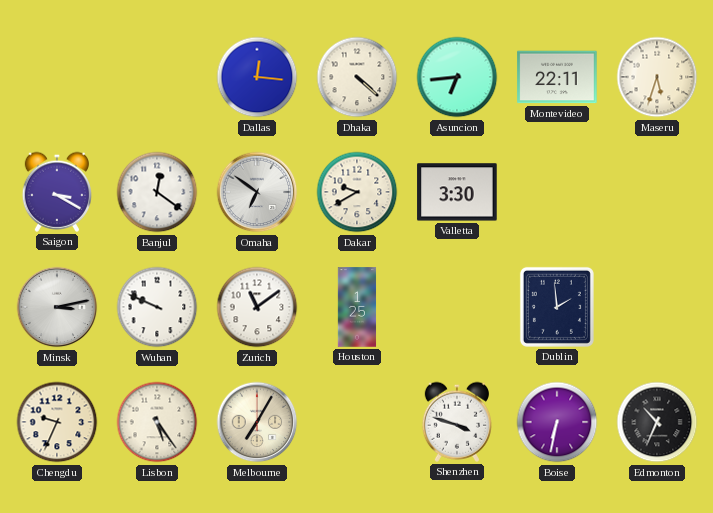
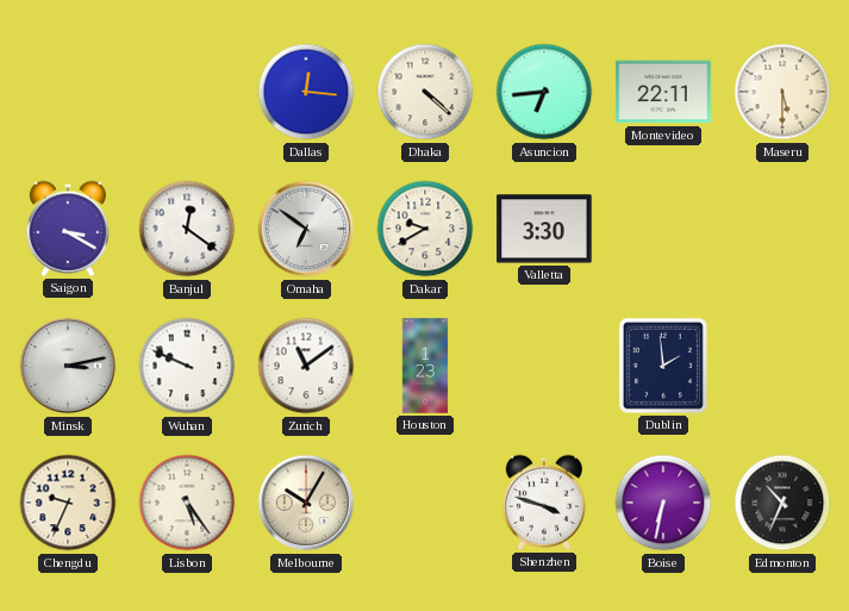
Maseru: 5:33 -> 5:30
Houston: 1:25 -> 1:23
Melbourne: 7:05 -> 10:05
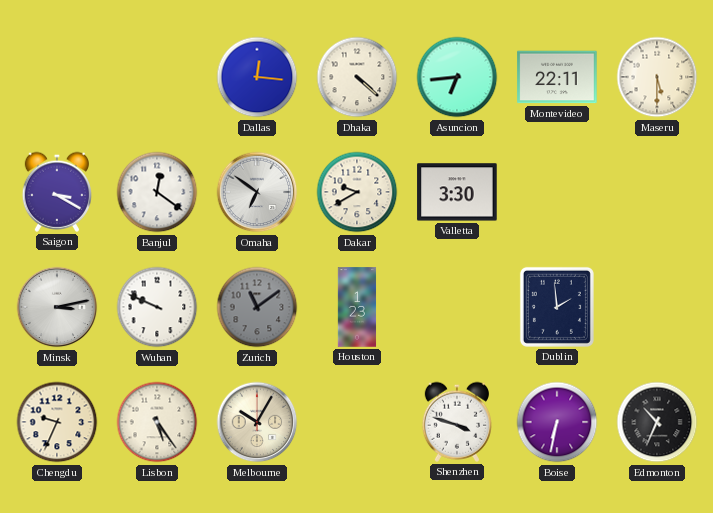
Zurich dial: white -> grey
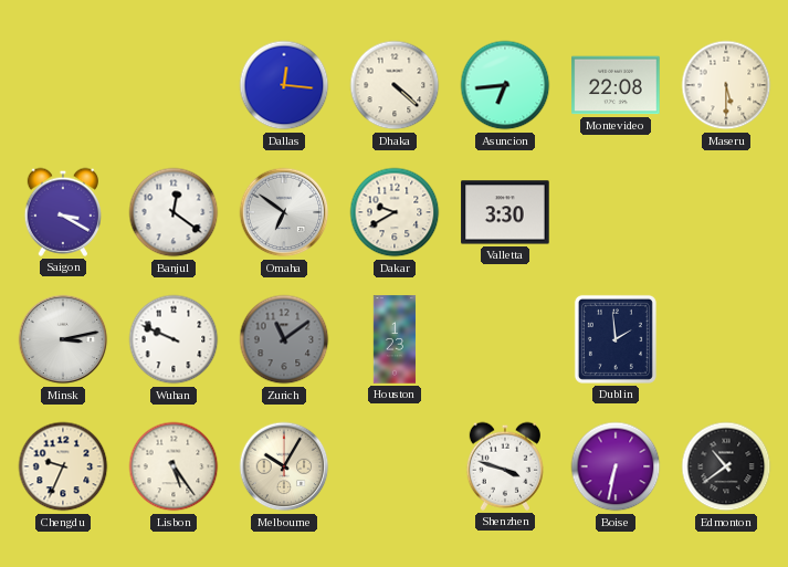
Montevideo: 22:11 -> 22:08
Edmonton: 10:34 -> 10:39
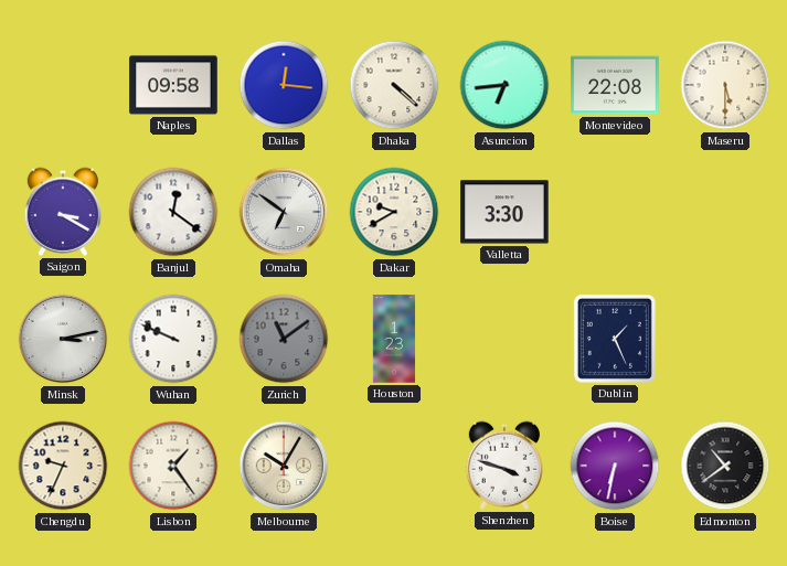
Naples: none -> 09:58
Dublin: 1:59 -> 1:26
Lisbon: 5:24 -> 1:24
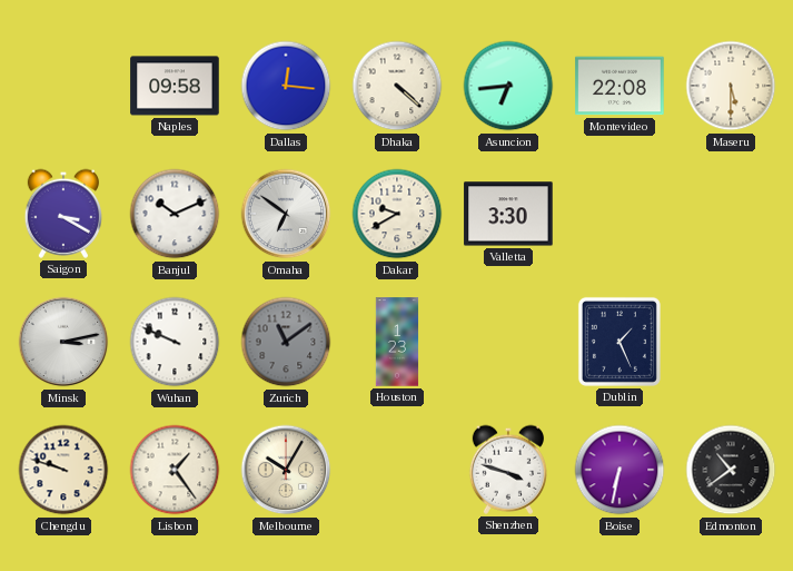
Banjul: 12:21 -> 10:11
Chengdu: 9:34 -> 9:48
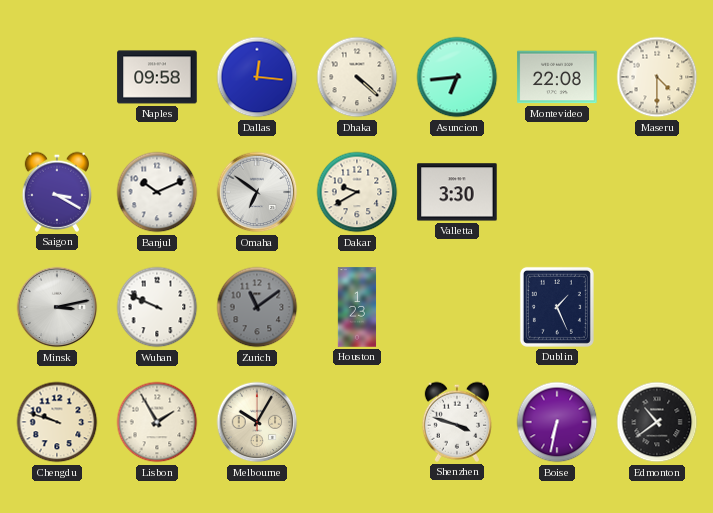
Maseru: 5:30 -> 4:30
Lisbon: 1:24 -> 1:55
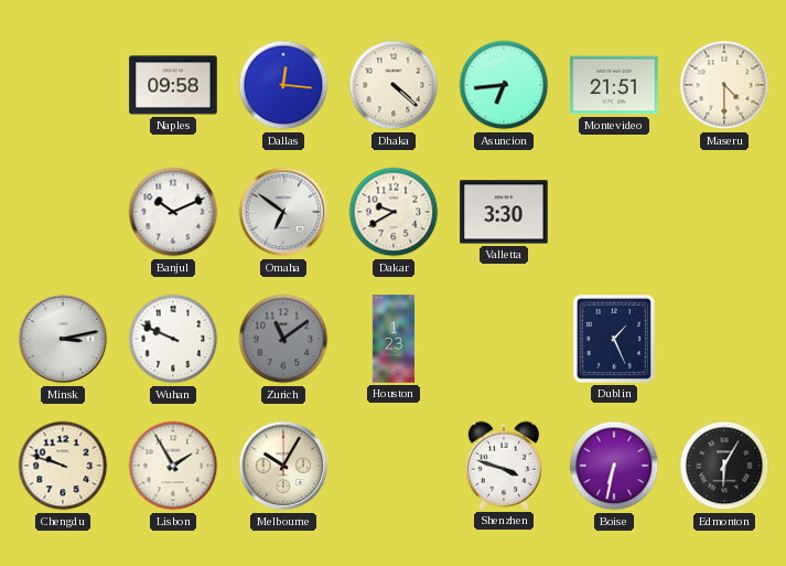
Montevideo: 22:08 -> 21:51
Saigon: 3:20 -> none
Edmonton: 10:39 -> 6:05
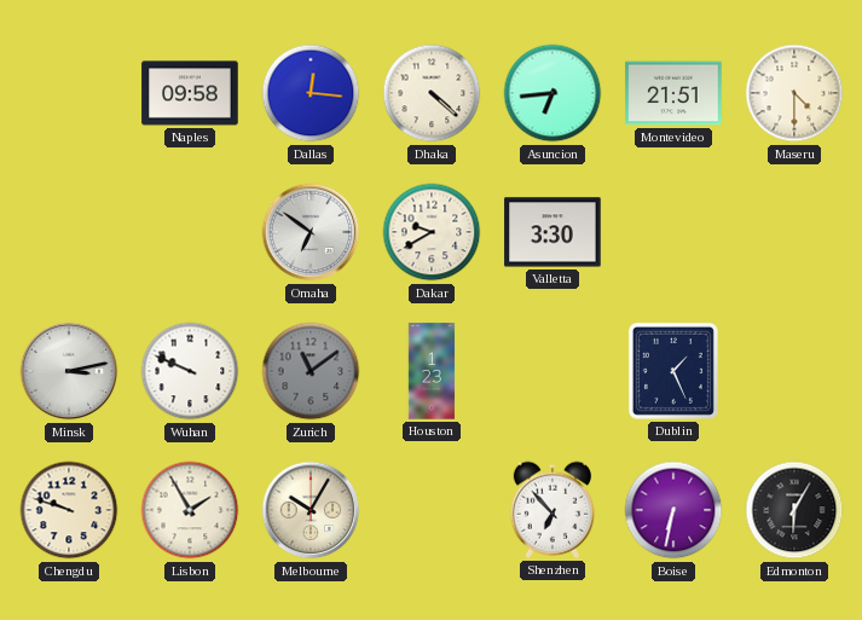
Banjul: 10:11 -> none
Shenzhen: 3:48 -> 6:53
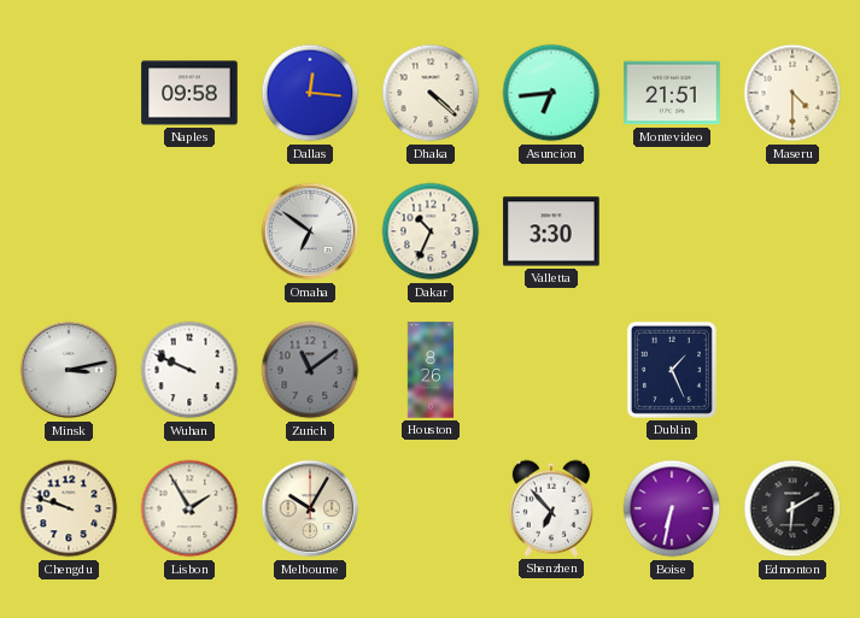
Dakar: 9:40 -> 10:34
Houston: 1:23 -> 8:26
Edmonton: 6:05 -> 6:10
